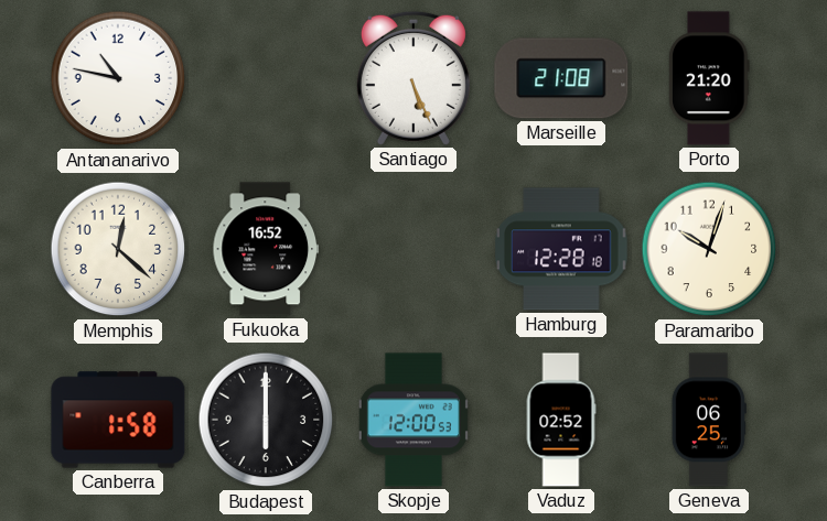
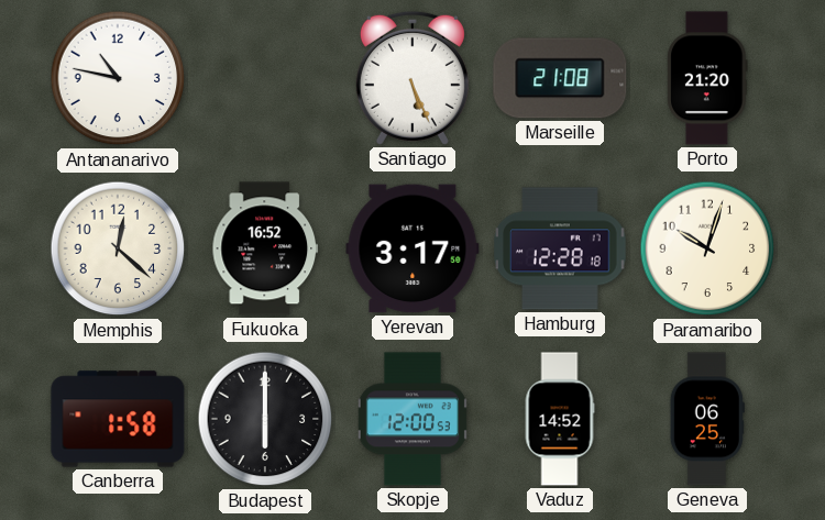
Yerevan: none -> 3:17
Vaduz: 02:52 -> 14:52
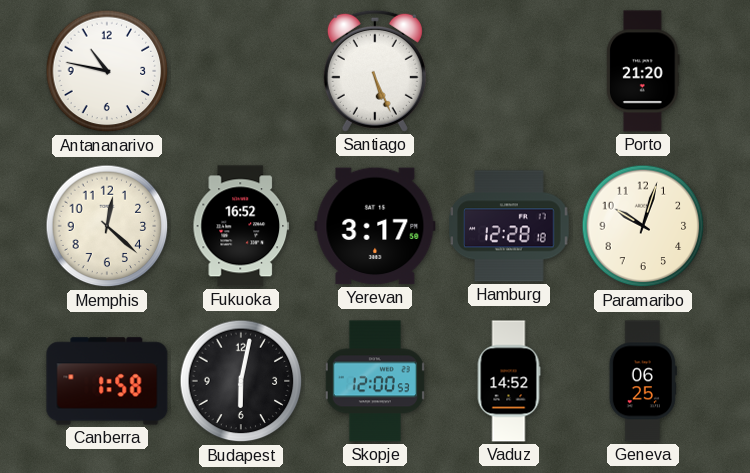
Marseille: 21:08 -> none
Budapest: 6:00 -> 6:02
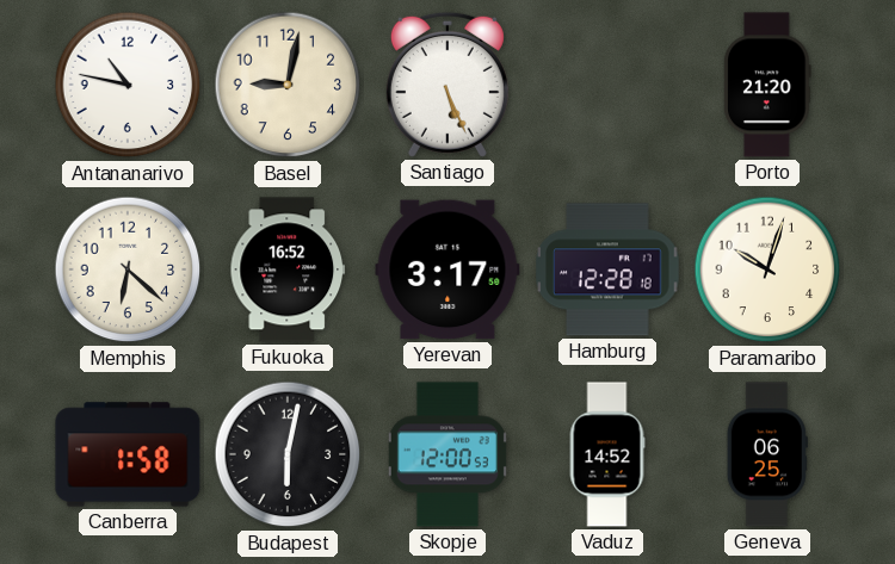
Basel: none -> 9:02
Memphis: 12:22 -> 6:22
